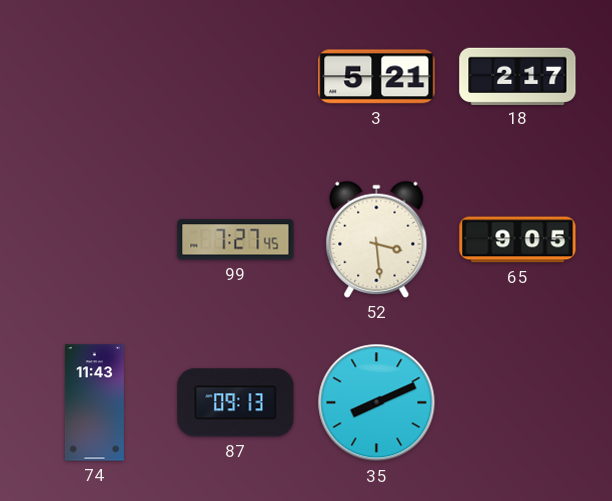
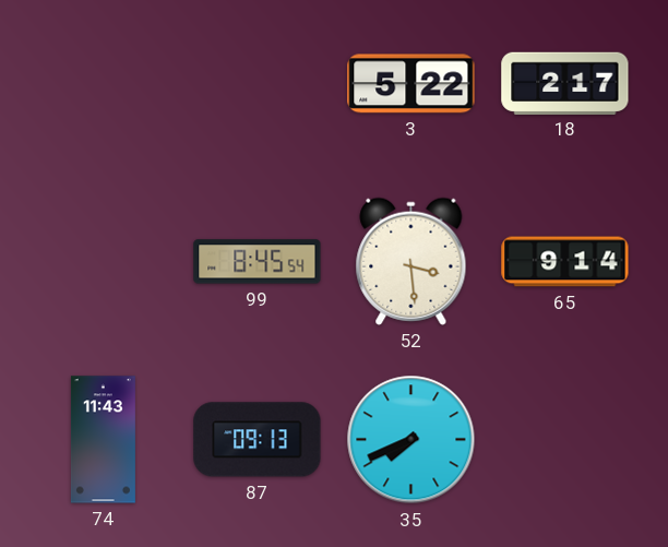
3: 5:21 -> 5:22
99: 7:27 -> 8:45
65: 9:05 -> 9:14
35: 8:11 -> 7:41
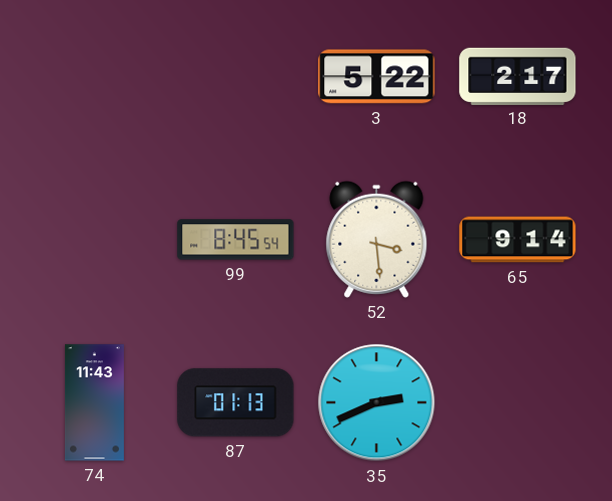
87: 09:13 -> 01:13
35: 7:41 -> 2:41
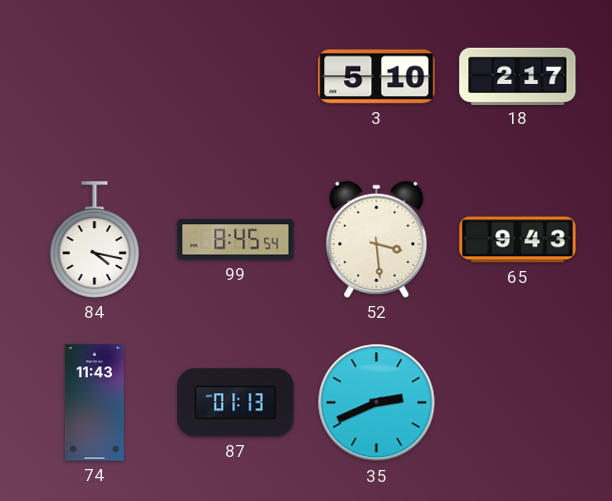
3: 5:22 -> 5:10
84: none -> 4:17
65: 9:14 -> 9:43
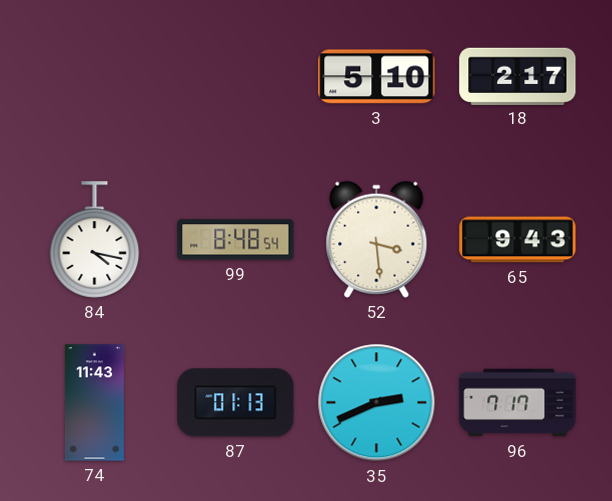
99: 8:45 -> 8:48
96: none -> 7:17
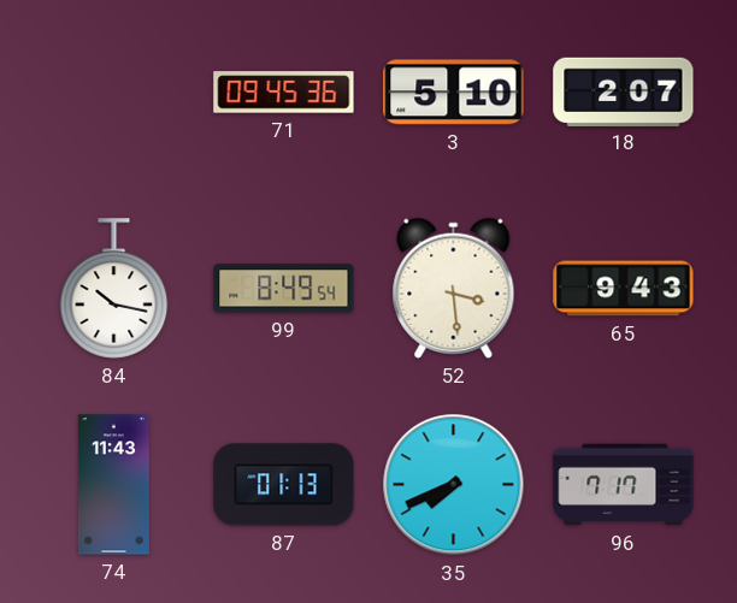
71: none -> 09:45
18: 2:17 -> 2:07
84: 4:17 -> 10:17
99: 8:48 -> 8:49
35: 2:41 -> 7:41
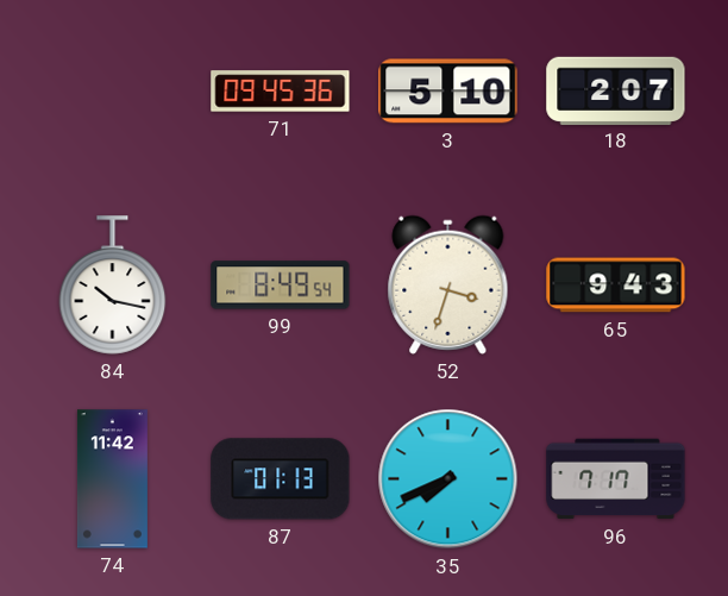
52: 3:29 -> 3:33
74: 11:43 -> 11:42
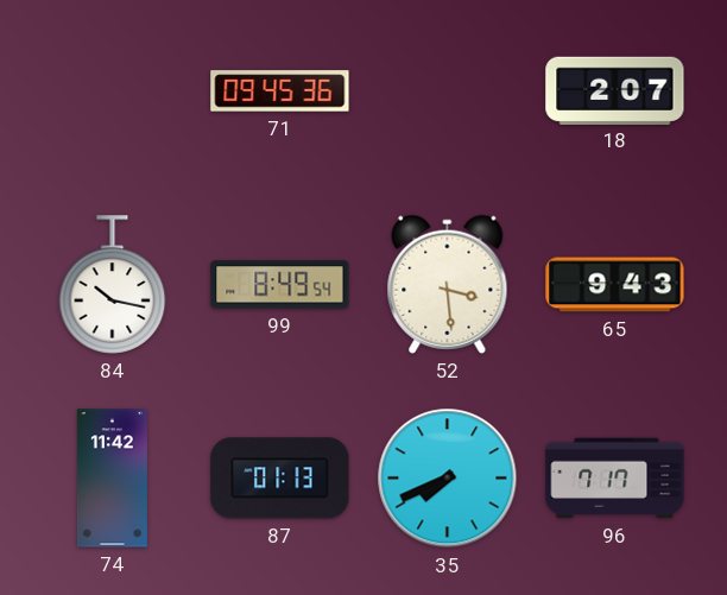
3: 5:10 -> none
52: 3:33 -> 3:29
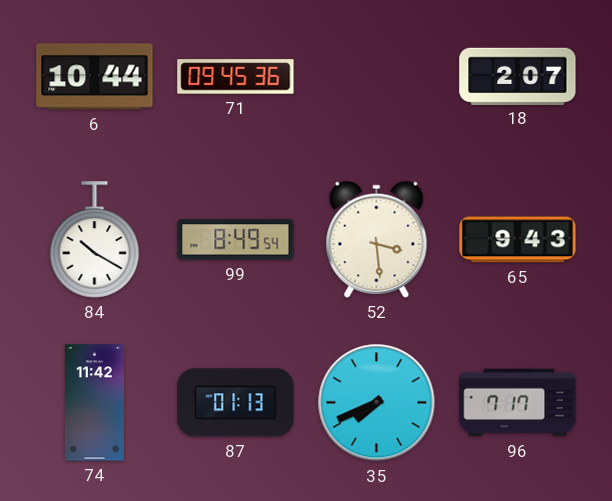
6: none -> 10:44
84: 10:17 -> 10:20
